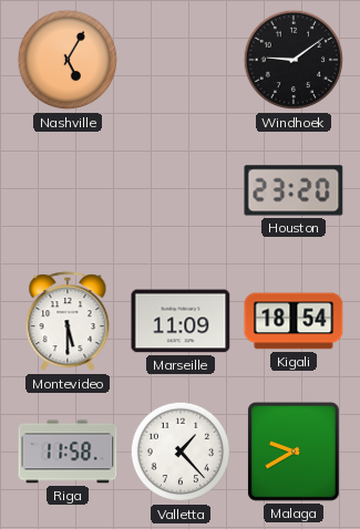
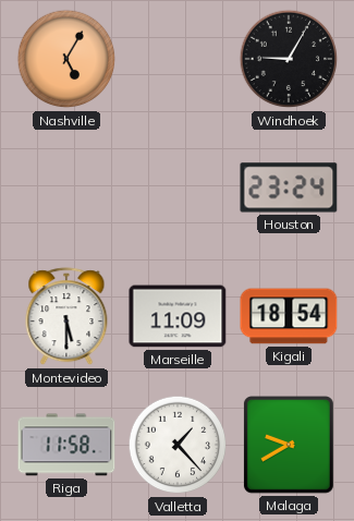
Windhoek: 9:09 -> 9:05
Houston: 23:20 -> 23:24
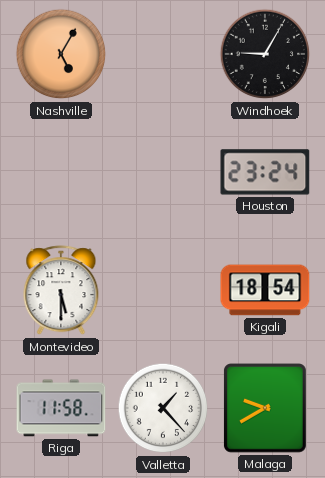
Marseille: 11:09 -> none
